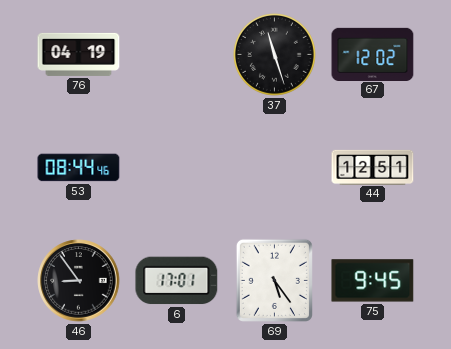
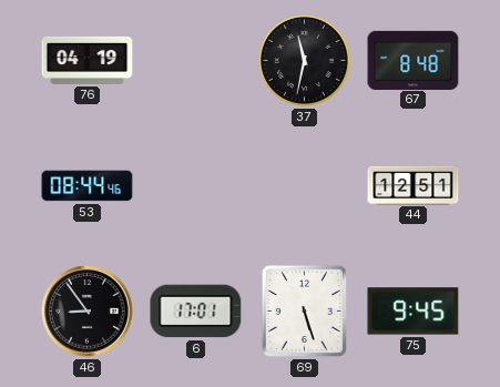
37: 11:27 -> 11:32
67: 12:02 -> 8:48
69: 5:24 -> 5:27
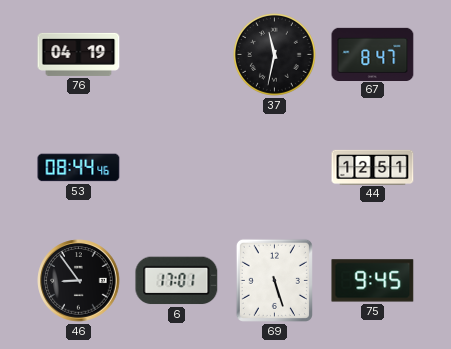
67: 8:48 -> 8:47
